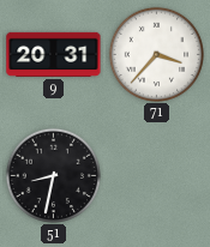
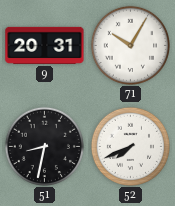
71: 3:37 -> 10:05
52: none -> 7:41
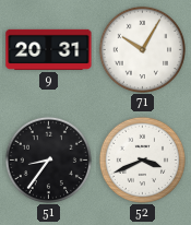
51: 8:32 -> 8:36
52: 7:41 -> 3:41
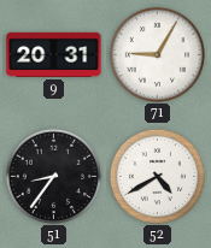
71: 10:05 -> 9:05
52: 3:41 -> 4:40
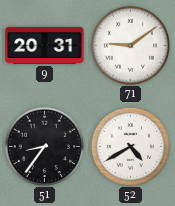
71: 9:05 -> 9:09
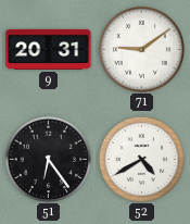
51: 8:36 -> 6:24
